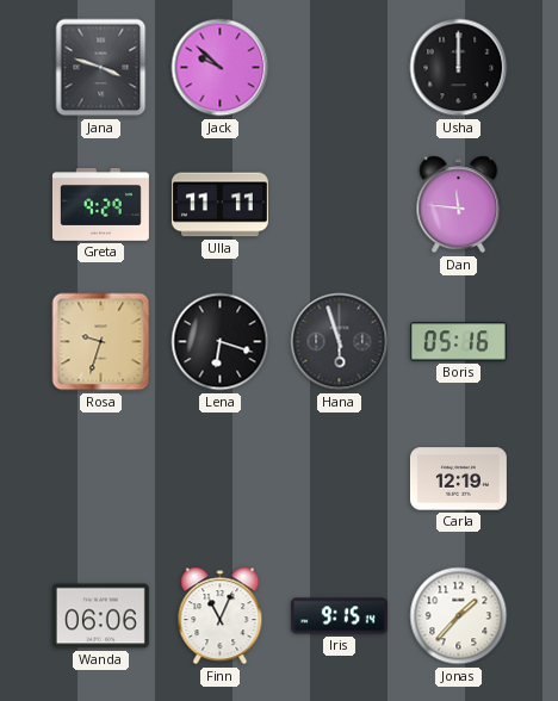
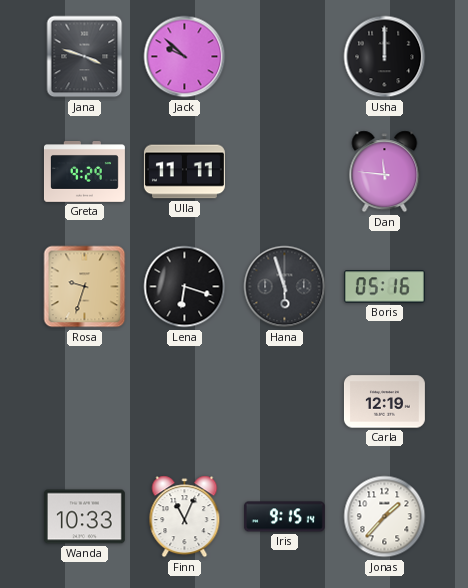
Wanda: 06:06 -> 10:33
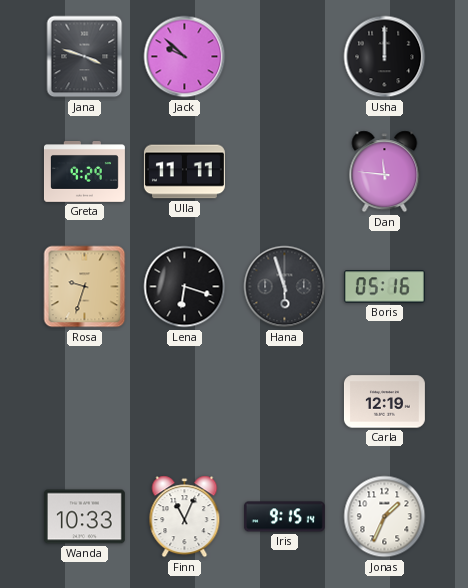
Jonas: 1:37 -> 1:34
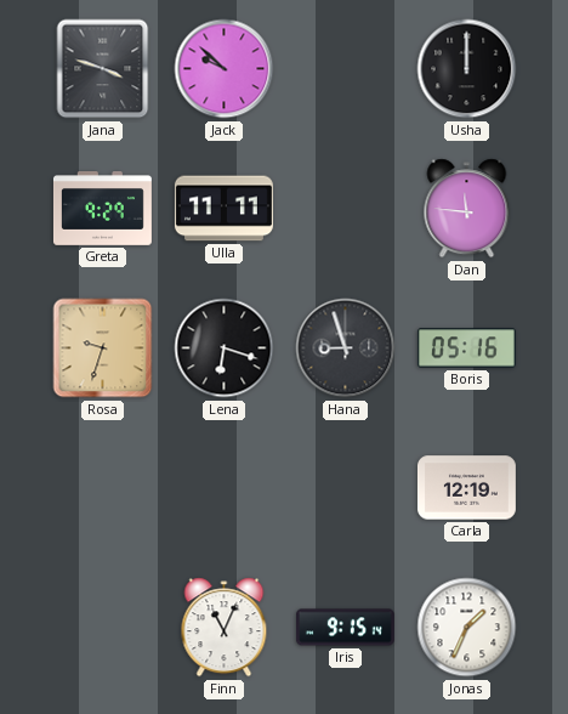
Hana: 5:57 -> 8:57
Wanda: 10:33 -> none
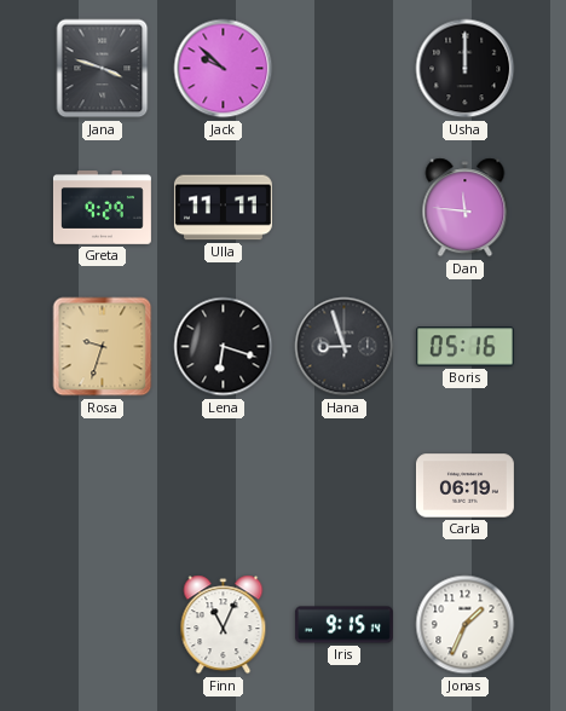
Carla: 12:19 -> 06:19
